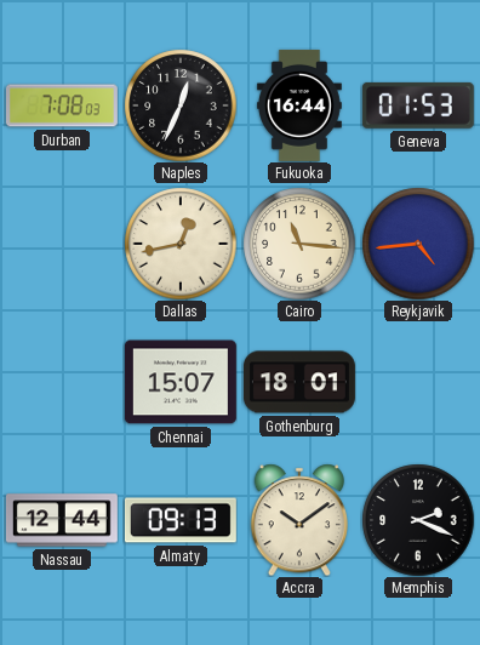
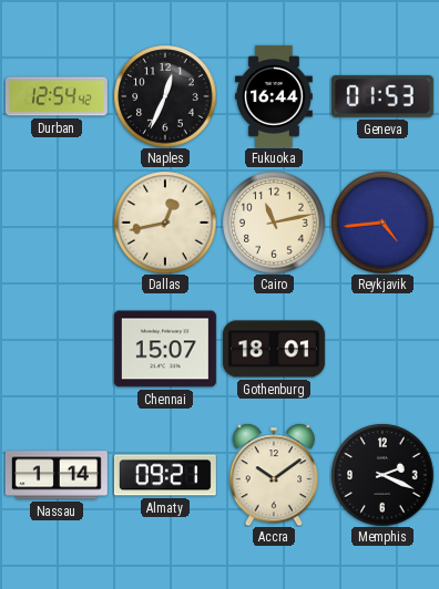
Durban: 7:08 -> 12:54
Cairo: 11:16 -> 11:13
Nassau: 12:44 -> 1:14
Almaty: 09:13 -> 09:21
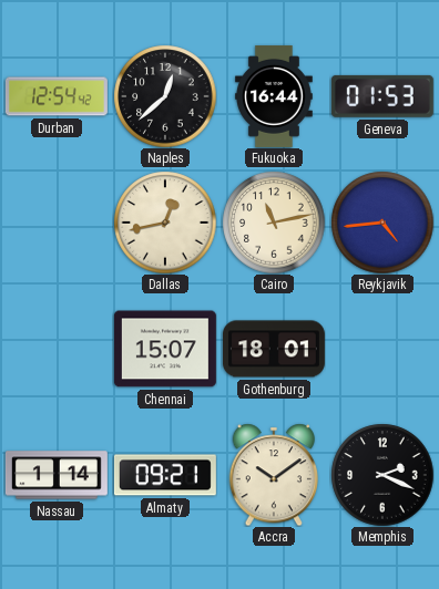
Naples: 12:34 -> 12:38
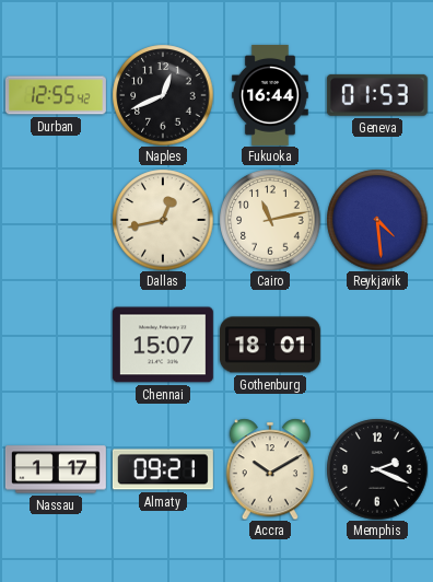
Durban: 12:54 -> 12:55
Naples: 12:38 -> 12:41
Reykjavik: 4:44 -> 4:29
Nassau: 1:14 -> 1:17
Accra: 10:09 -> 10:10
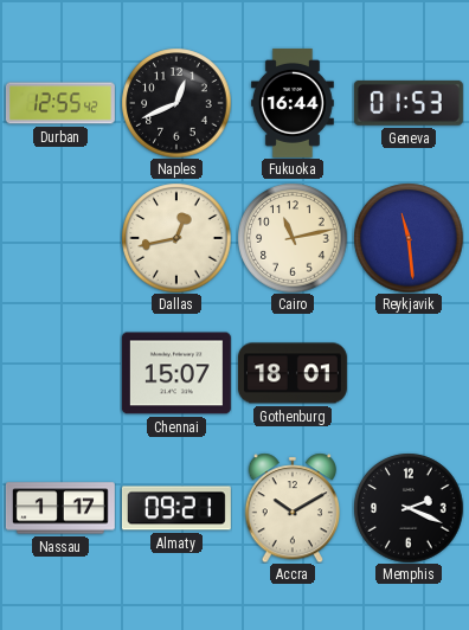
Reykjavik: 4:29 -> 11:29
